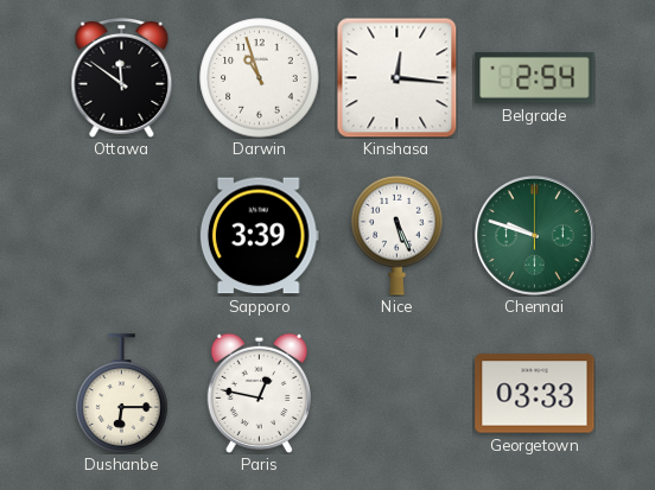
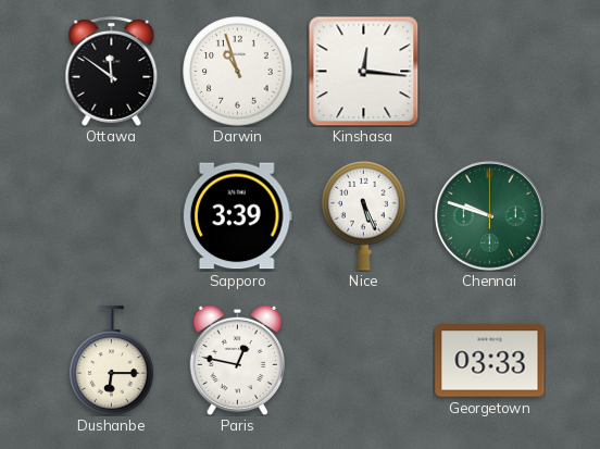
Belgrade: 2:54 -> none
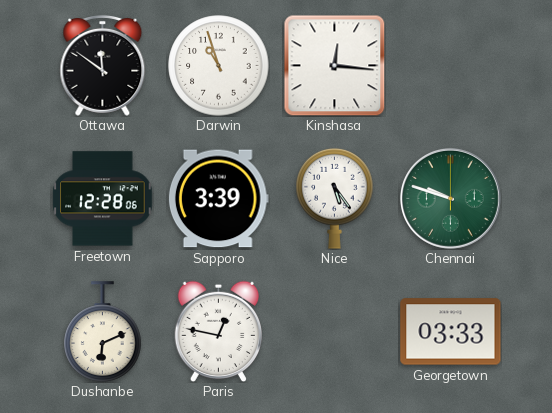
Freetown: none -> 12:28
Nice: 5:26 -> 5:24
Dushanbe: 6:15 -> 6:11
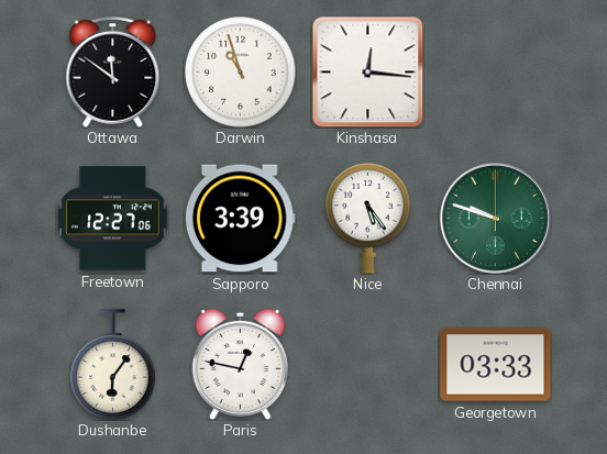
Freetown: 12:28 -> 12:27
Dushanbe: 6:11 -> 6:06
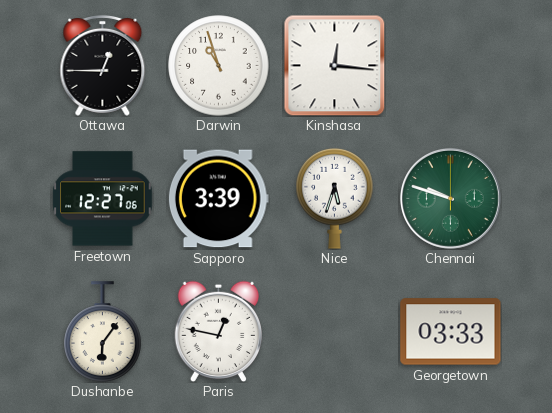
Ottawa: 11:51 -> 12:45
Nice: 5:24 -> 5:33
